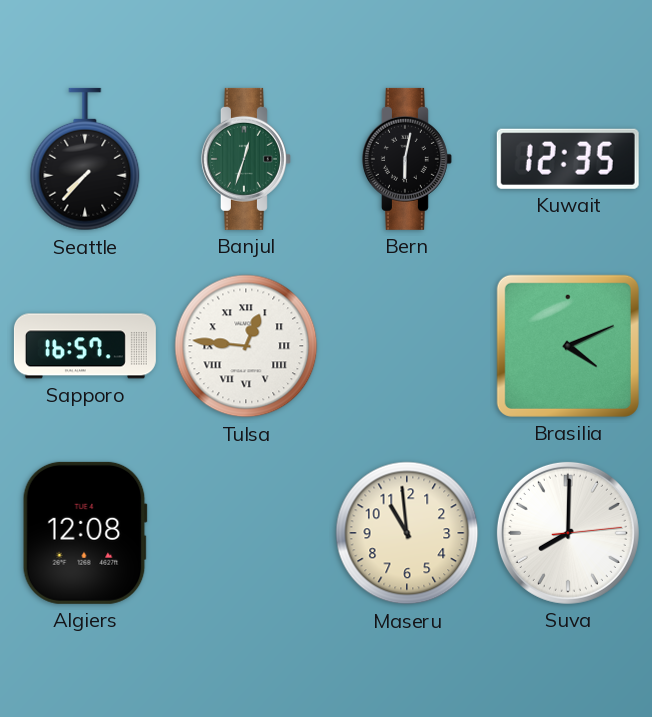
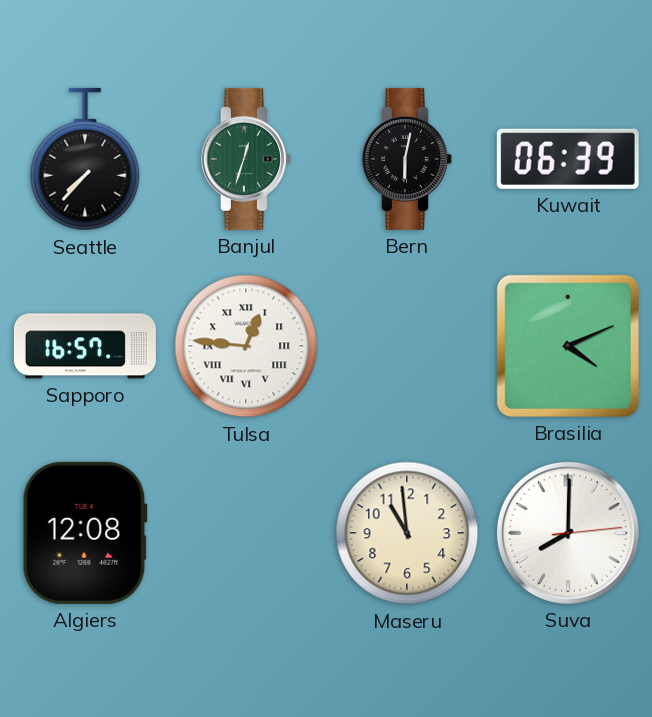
Kuwait: 12:35 -> 06:39
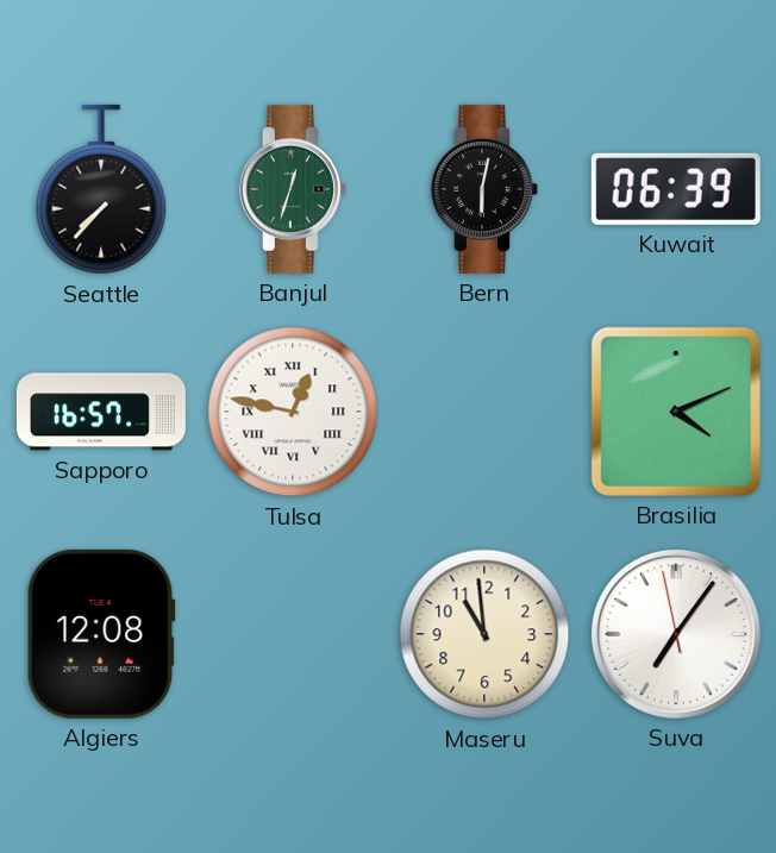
Tulsa: 12:46 -> 12:47
Suva: 8:00 -> 7:05
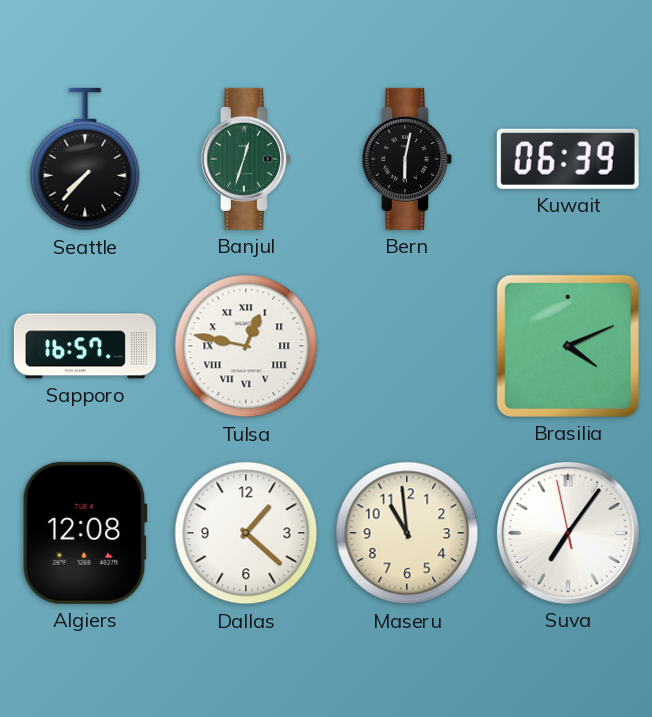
Dallas: none -> 1:22
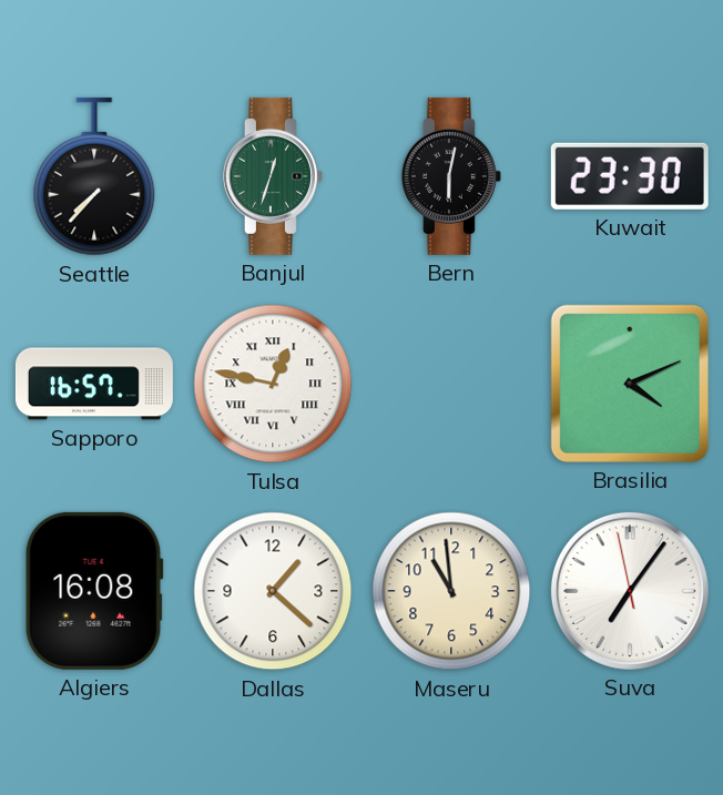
Kuwait: 06:39 -> 23:30
Algiers: 12:08 -> 16:08
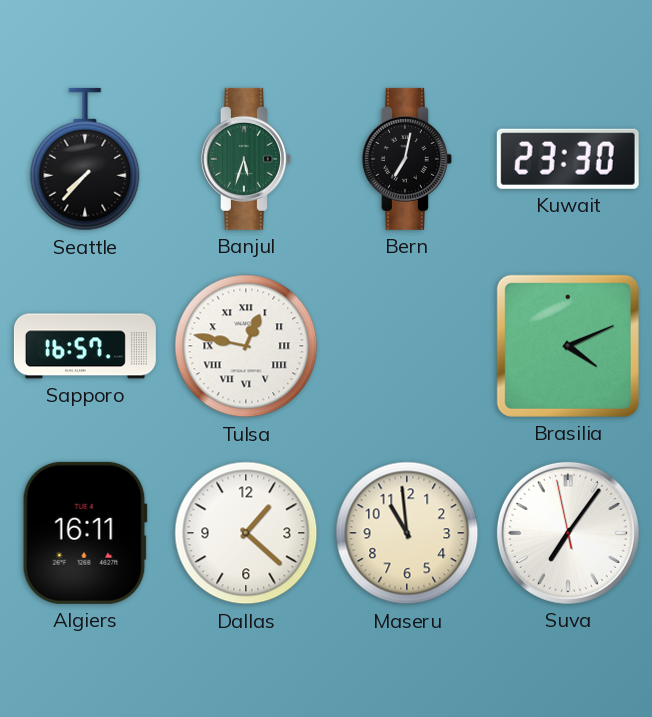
Banjul: 12:33 -> 5:33
Bern: 6:02 -> 7:02
Algiers: 16:08 -> 16:11
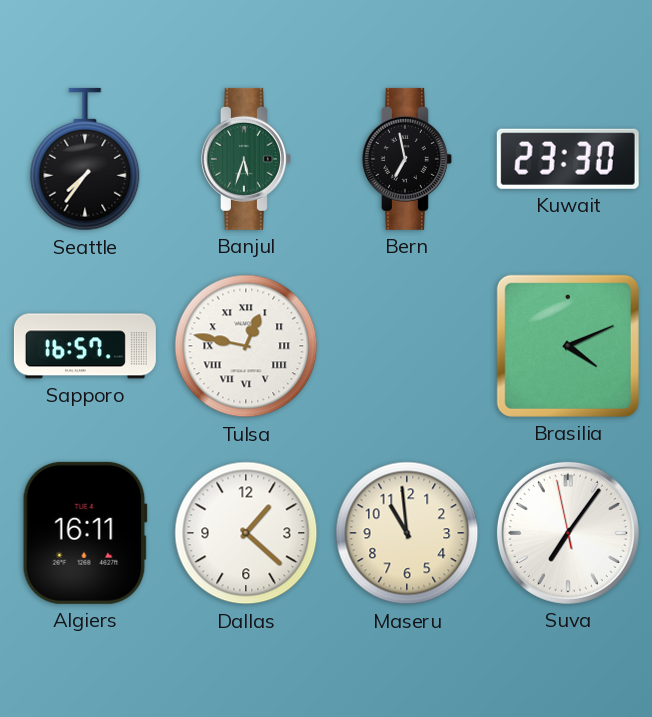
Seattle: 7:37 -> 7:36
Bern: 7:02 -> 6:58
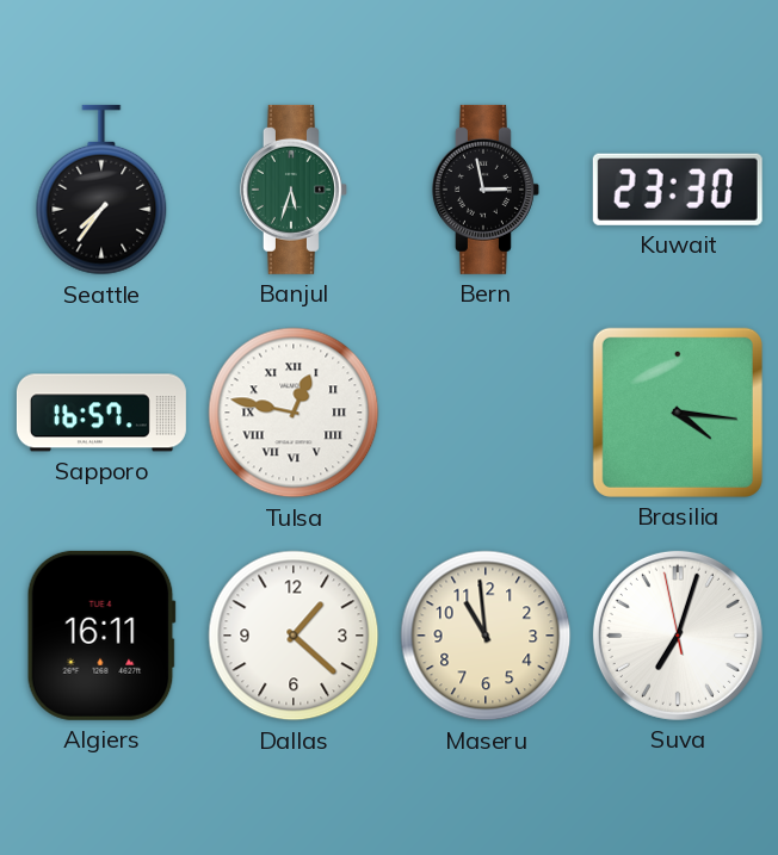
Bern: 6:58 -> 2:58
Brasilia: 4:11 -> 4:16
Suva: 7:05 -> 7:02
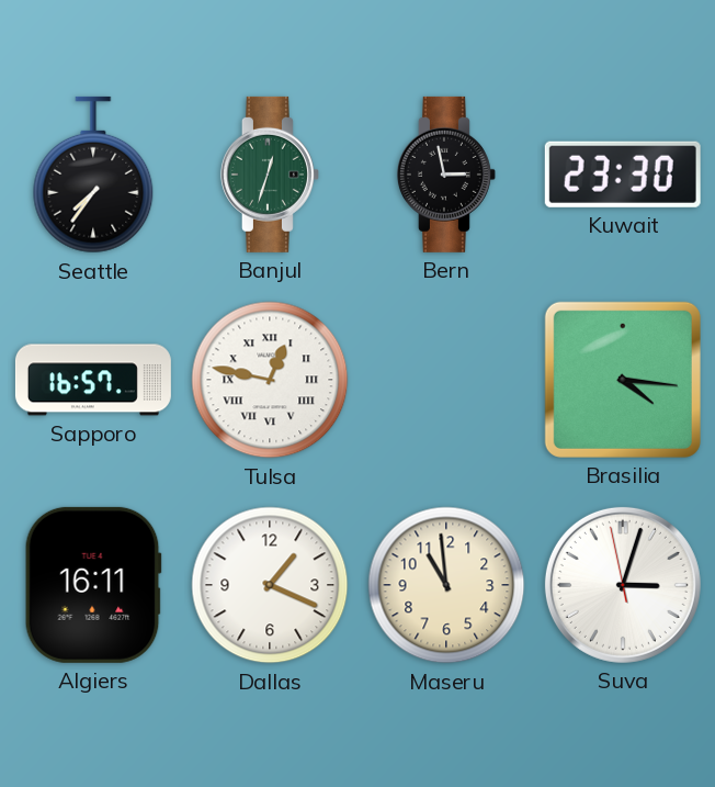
Banjul: 5:33 -> 12:33
Dallas: 1:22 -> 1:19
Suva: 7:02 -> 3:02
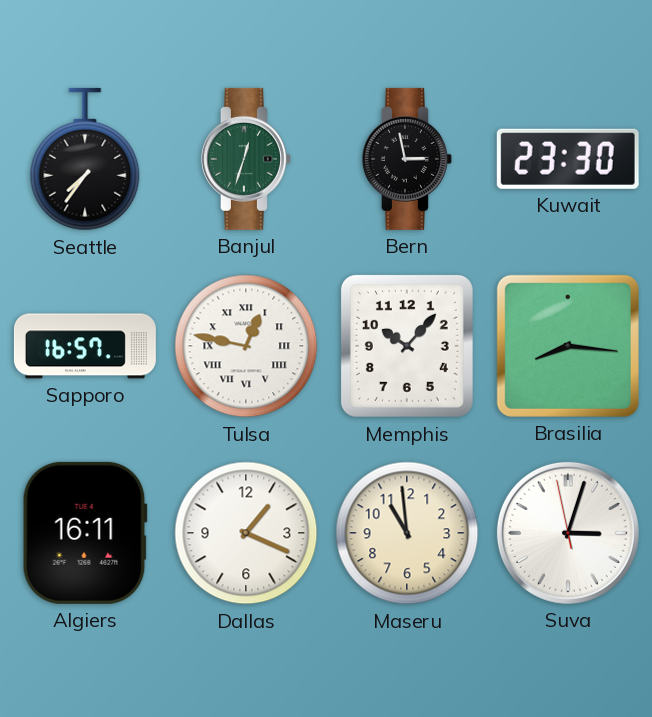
Memphis: none -> 10:07
Brasilia: 4:16 -> 8:16
